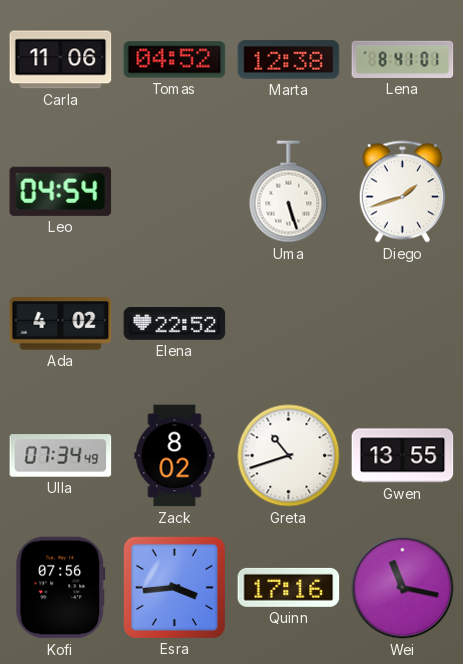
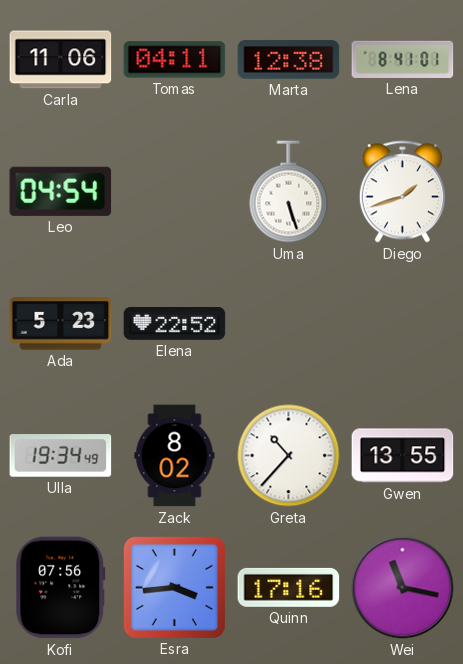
Tomas: 04:52 -> 04:11
Ada: 4:02 -> 5:23
Ulla: 07:34 -> 19:34
Greta: 10:42 -> 10:37
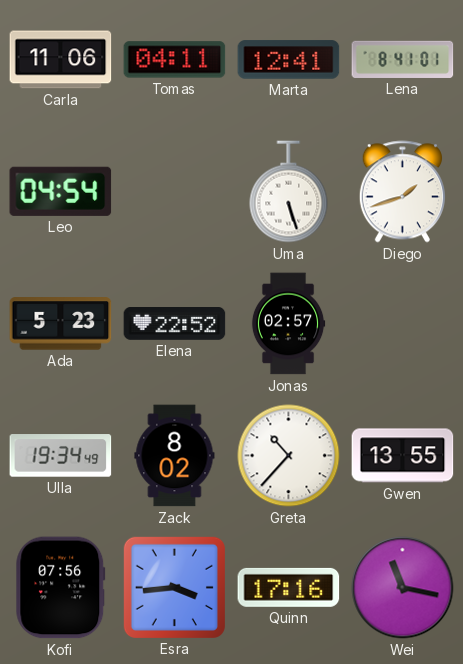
Marta: 12:38 -> 12:41
Jonas: none -> 02:57
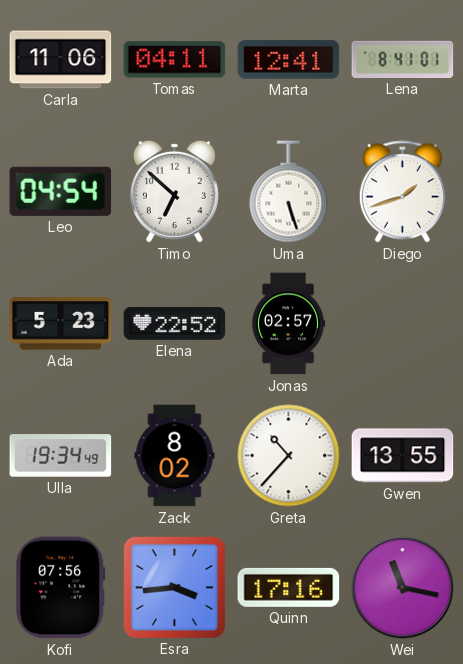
Timo: none -> 6:52
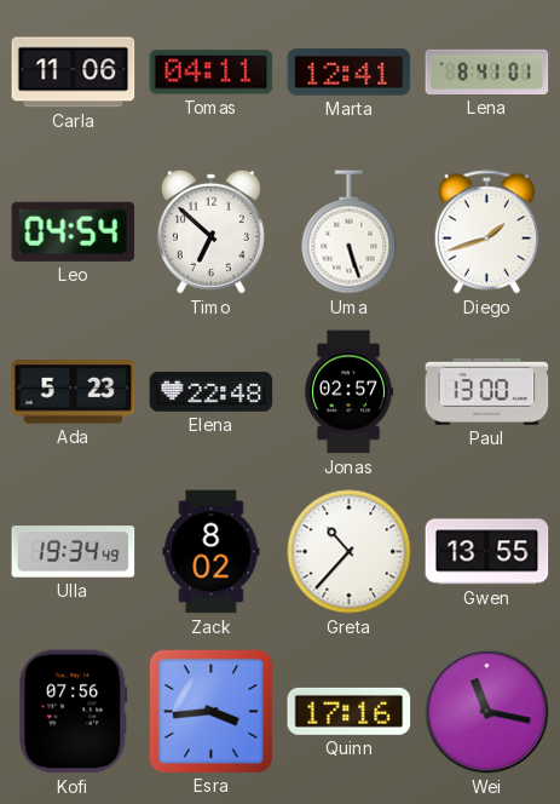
Elena: 22:52 -> 22:48
Paul: none -> 13:00
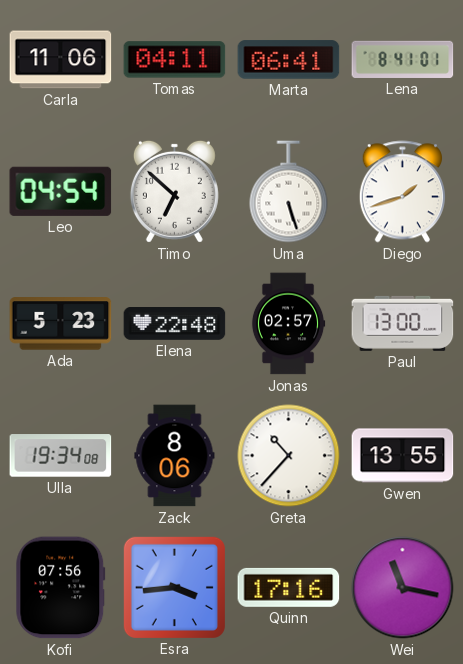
Marta: 12:41 -> 06:41
Ulla: 19:34:49 -> 19:34:08
Zack: 8:02 -> 8:06
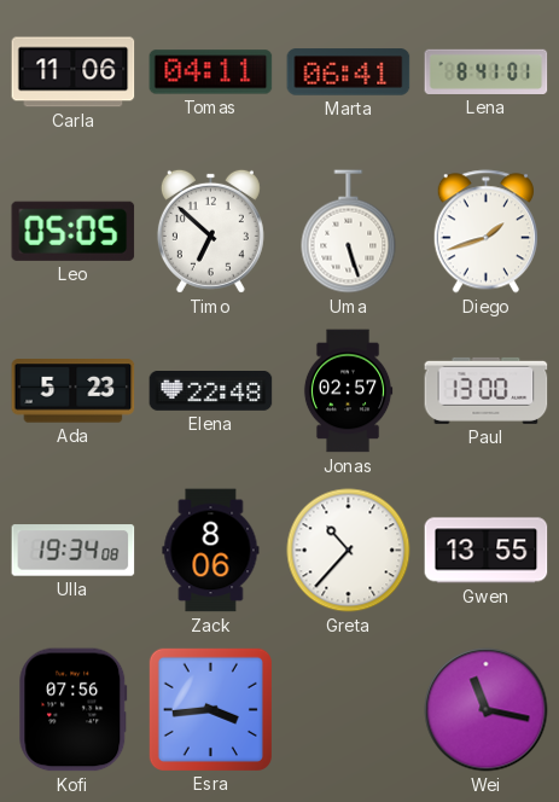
Leo: 04:54 -> 05:05
Quinn: 17:16 -> none
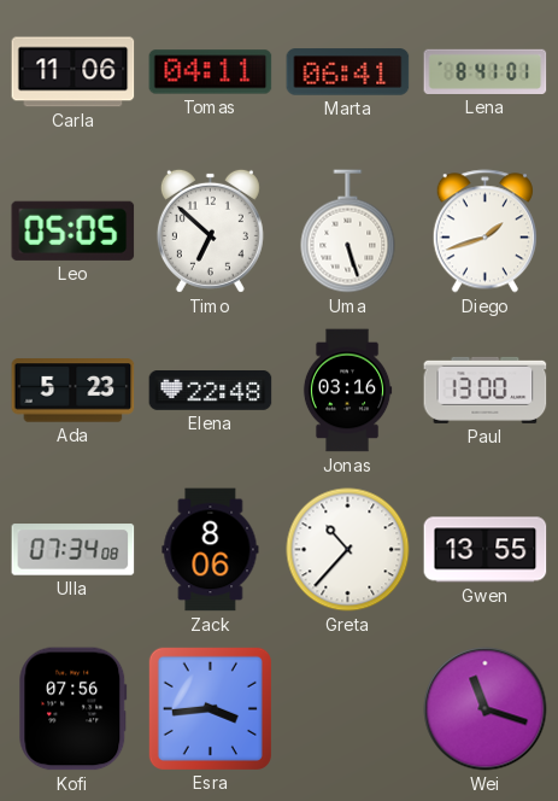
Jonas: 02:57 -> 03:16
Ulla: 19:34 -> 07:34
Wei: 11:17 -> 11:18
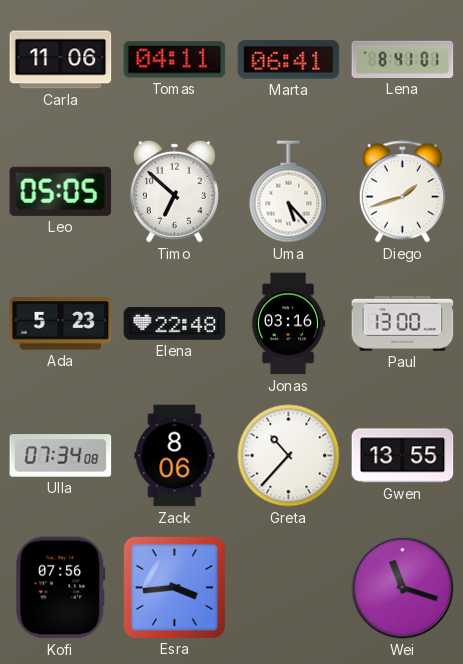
Uma: 5:27 -> 5:23
